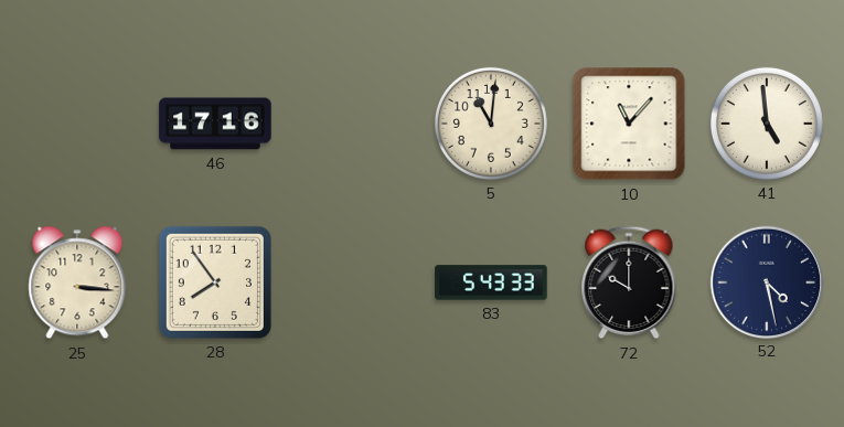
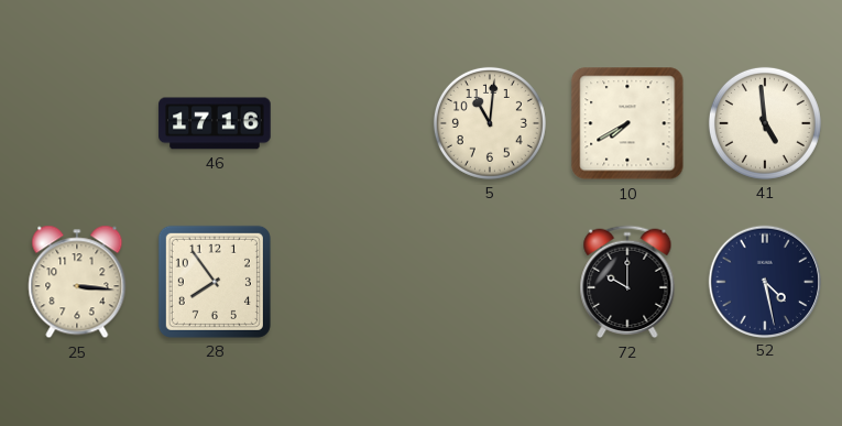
10: 11:07 -> 7:40
83: 5:43 -> none
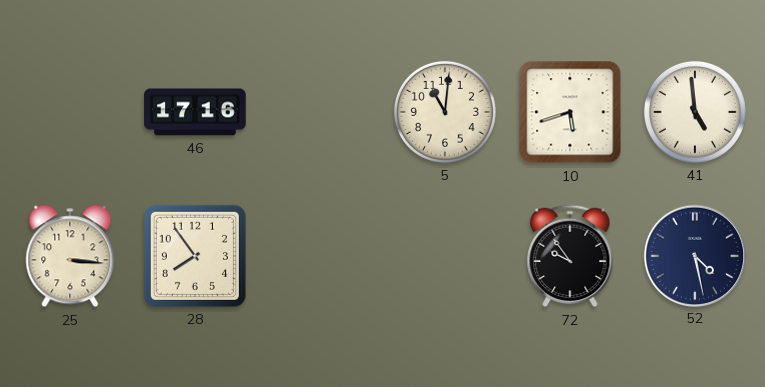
10: 7:40 -> 5:42
72: 10:00 -> 9:54
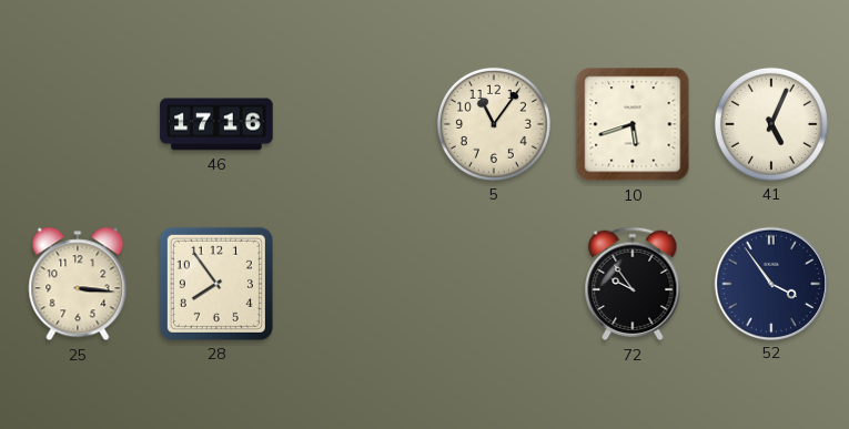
5: 11:01 -> 11:06
41: 4:59 -> 5:04
52: 4:28 -> 3:54
